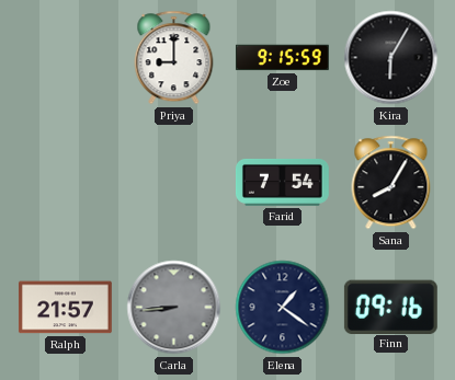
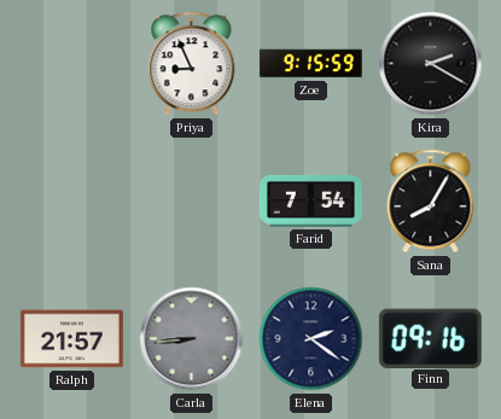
Priya: 9:00 -> 8:56
Kira: 6:05 -> 2:20
Elena: 1:21 -> 2:21
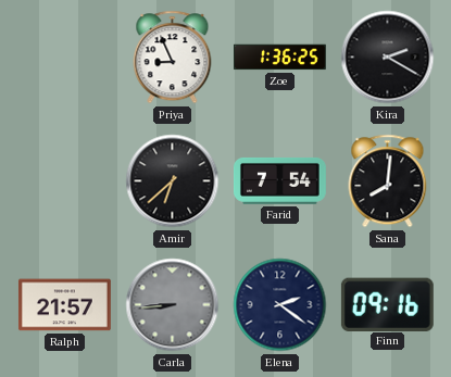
Zoe: 9:15 -> 1:36
Amir: none -> 6:38
Sana: 8:05 -> 8:01
